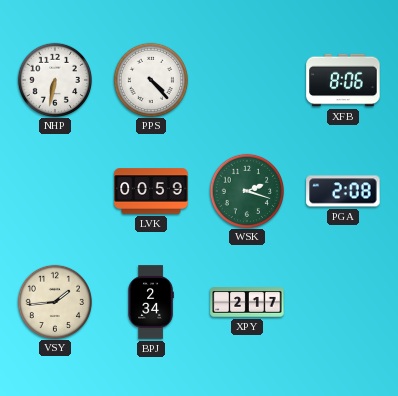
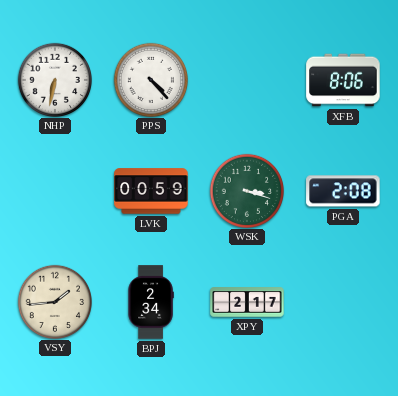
WSK: 2:18 -> 3:18
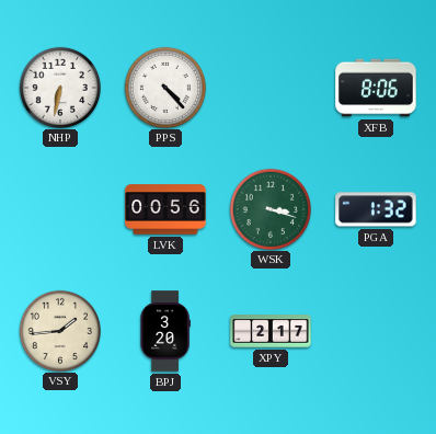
LVK: 00:59 -> 00:56
PGA: 2:08 -> 1:32
BPJ: 2:34 -> 3:20
